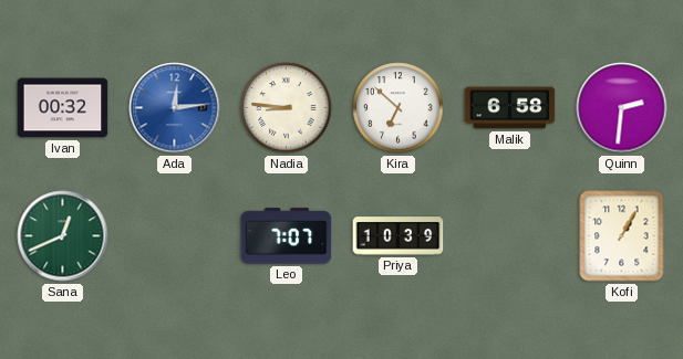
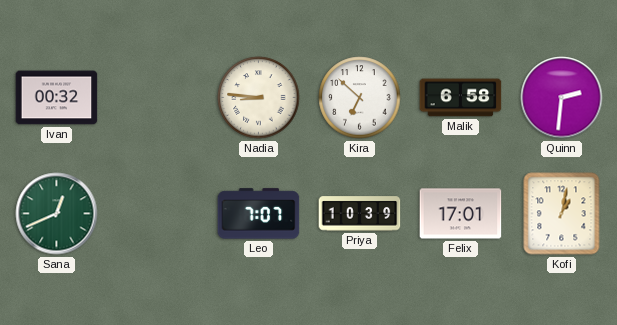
Ada: 12:14 -> none
Felix: none -> 17:01
Kofi: 1:05 -> 1:02
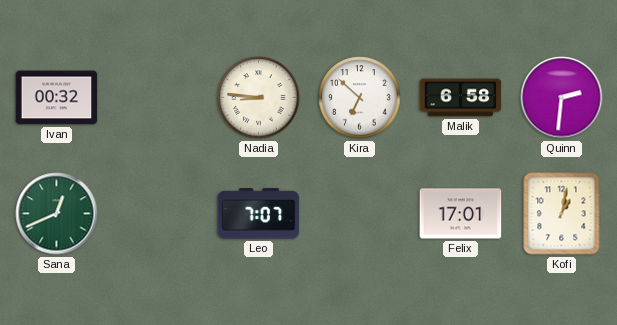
Priya: 10:39 -> none
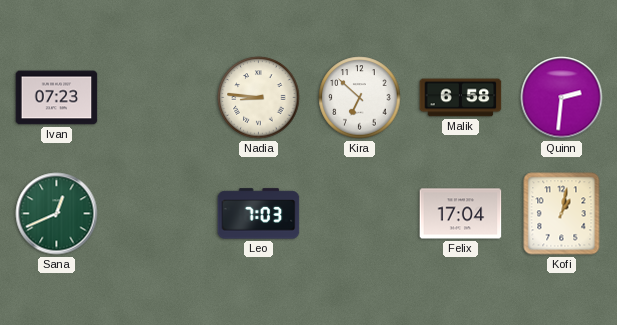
Ivan: 00:32 -> 07:23
Leo: 7:07 -> 7:03
Felix: 17:01 -> 17:04
